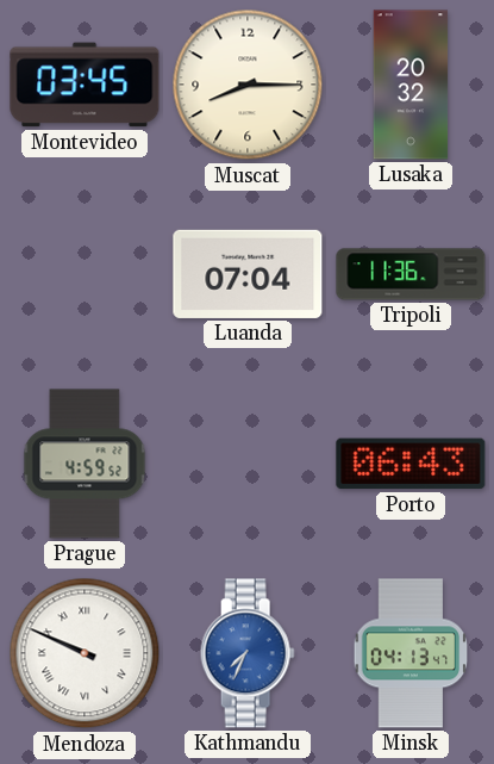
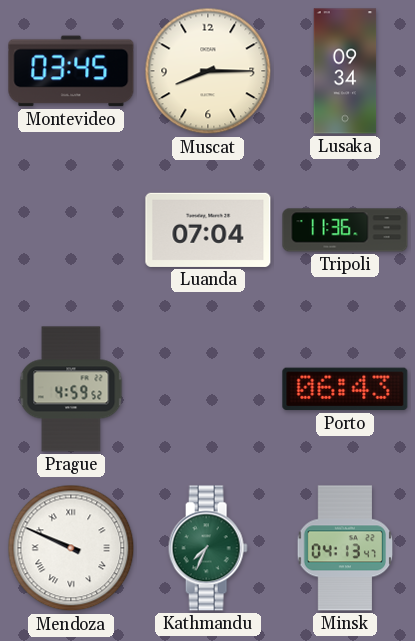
Lusaka: 20:32 -> 09:34
Kathmandu dial: blue -> green
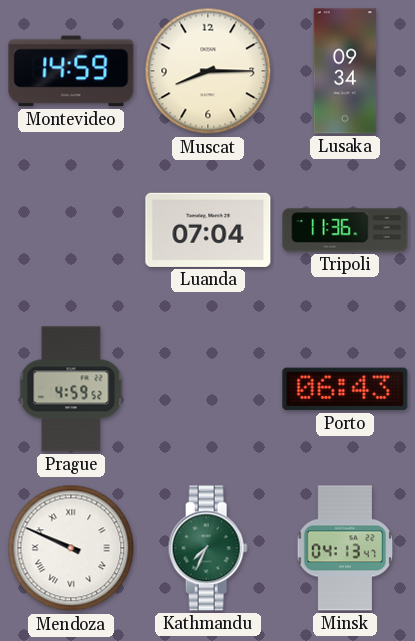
Montevideo: 03:45 -> 14:59
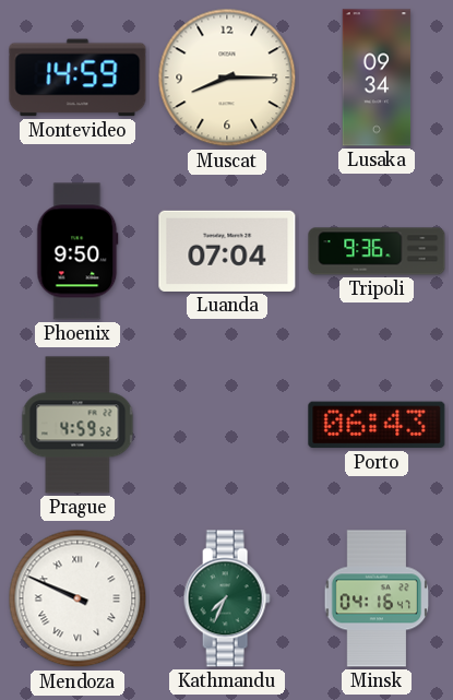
Phoenix: none -> 9:50
Tripoli: 11:36 -> 9:36
Minsk: 04:13 -> 04:16
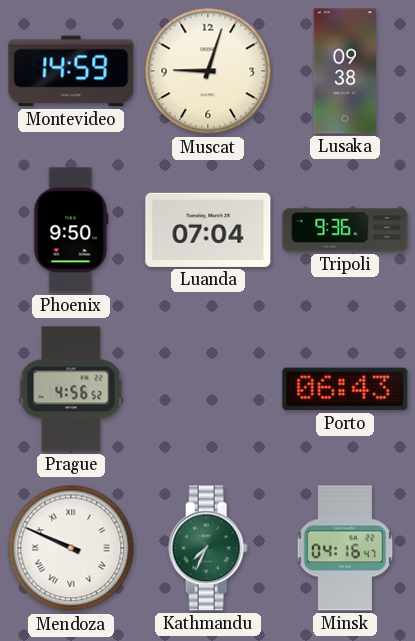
Muscat: 8:15 -> 9:03
Lusaka: 09:34 -> 09:38
Prague: 4:59 -> 4:56
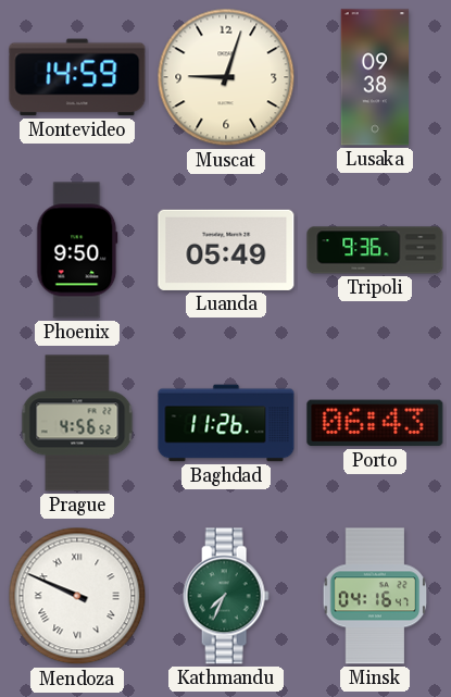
Luanda: 07:04 -> 05:49
Baghdad: none -> 11:26
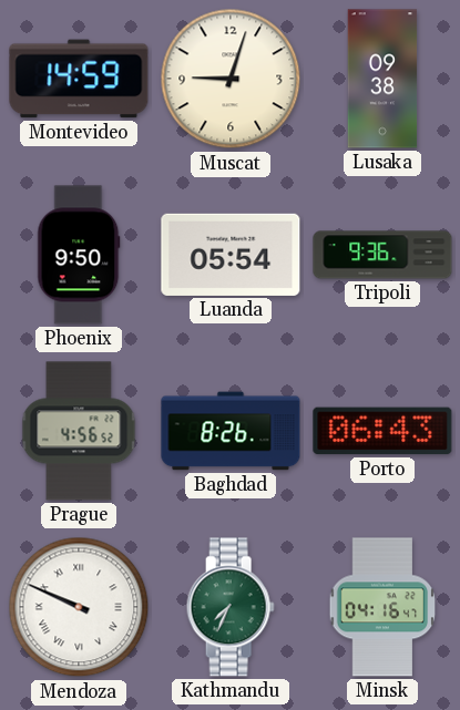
Luanda: 05:49 -> 05:54
Baghdad: 11:26 -> 8:26
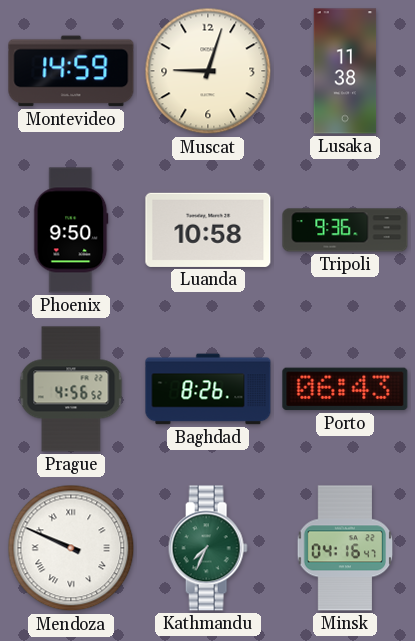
Lusaka: 09:38 -> 11:38
Luanda: 05:54 -> 10:58
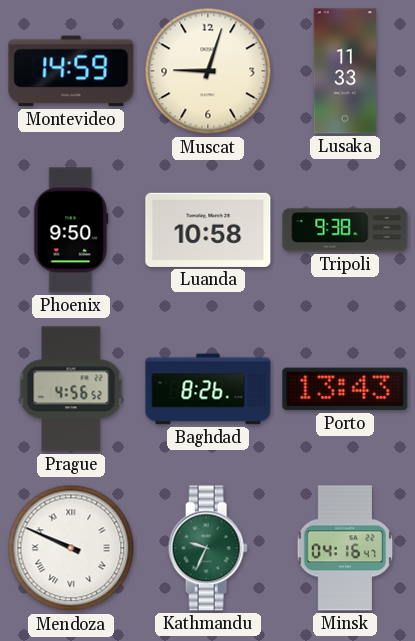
Lusaka: 11:38 -> 11:33
Tripoli: 9:36 -> 9:38
Porto: 06:43 -> 13:43
Kathmandu: 7:34 -> 9:34
